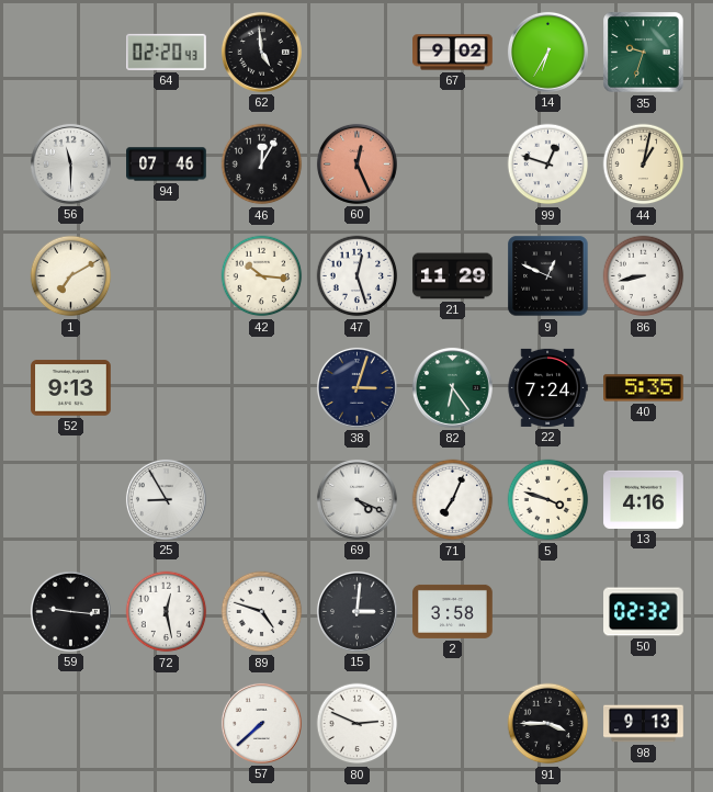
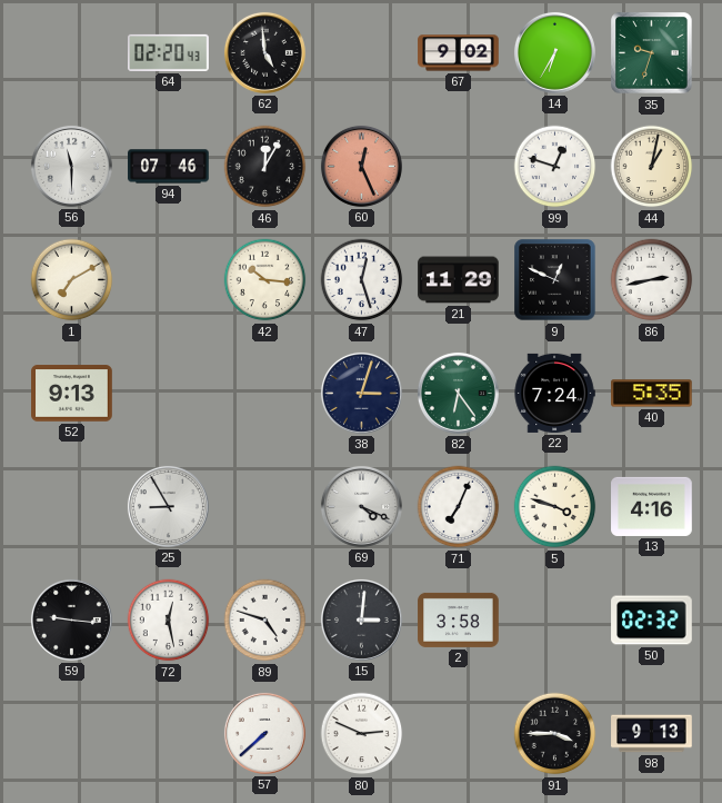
86: 8:43 -> 2:43
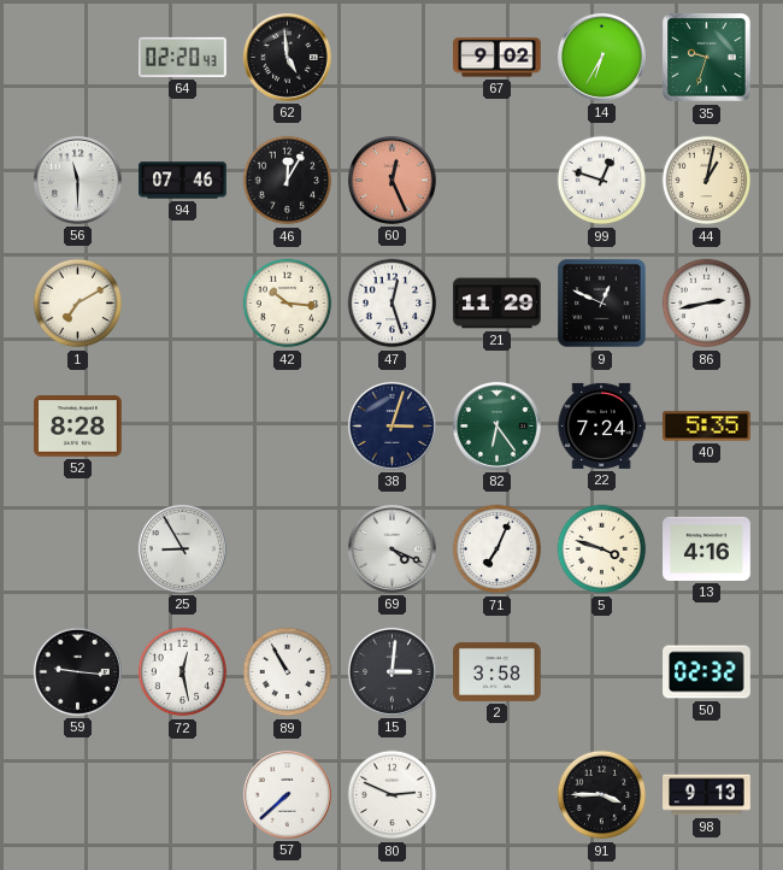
52: 9:13 -> 8:28
89: 4:48 -> 10:55
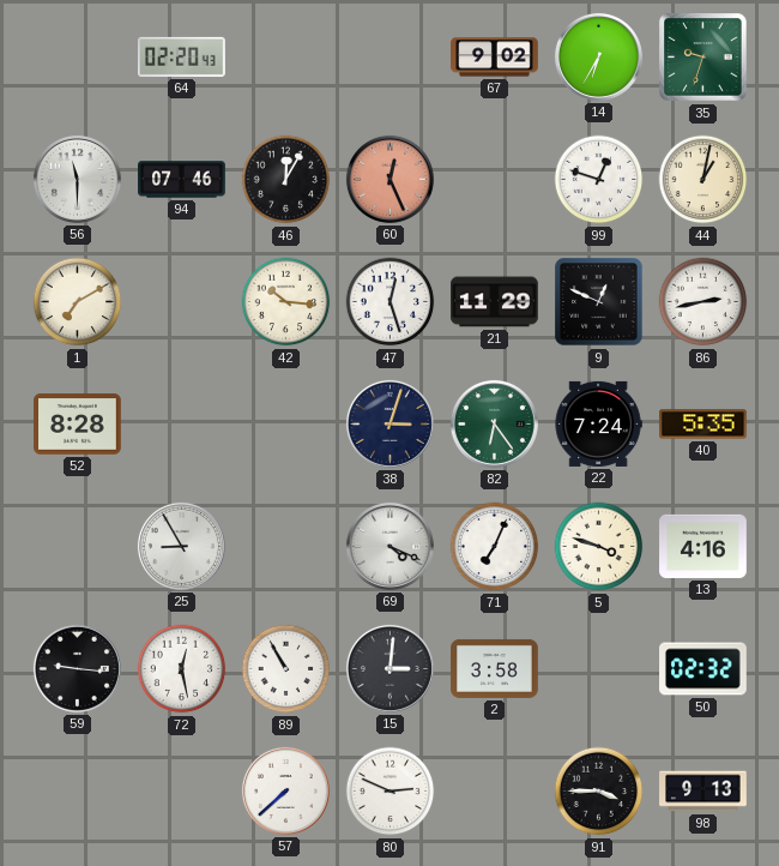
62: 4:59 -> none
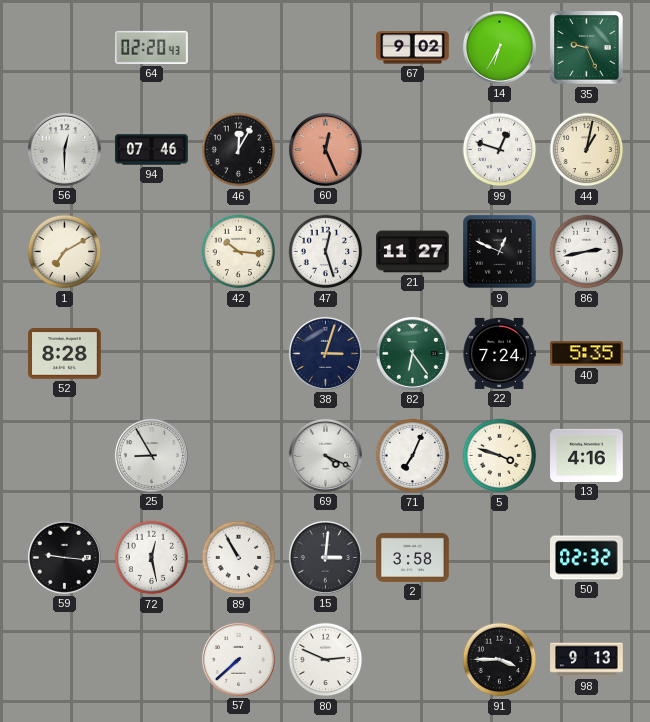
35: 9:33 -> 9:26
56: 11:30 -> 12:30
21: 11:29 -> 11:27
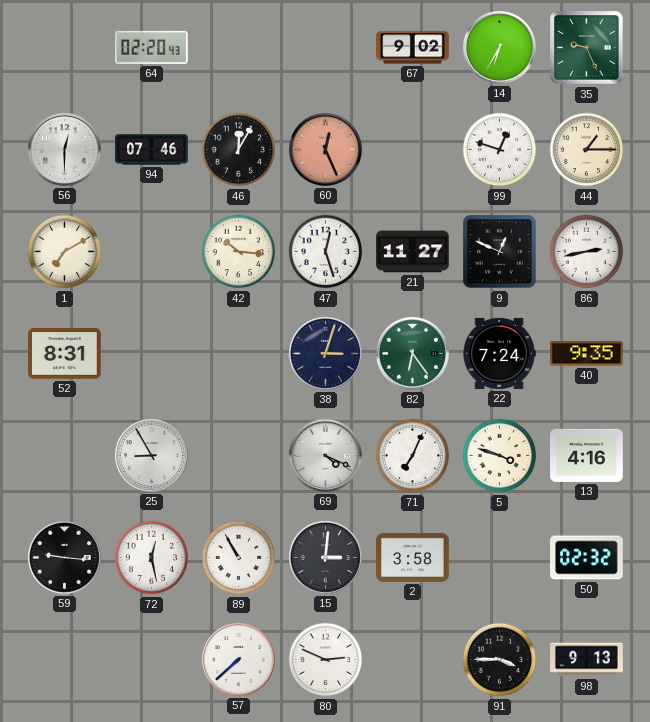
44: 1:02 -> 1:15
52: 8:28 -> 8:31
40: 5:35 -> 9:35
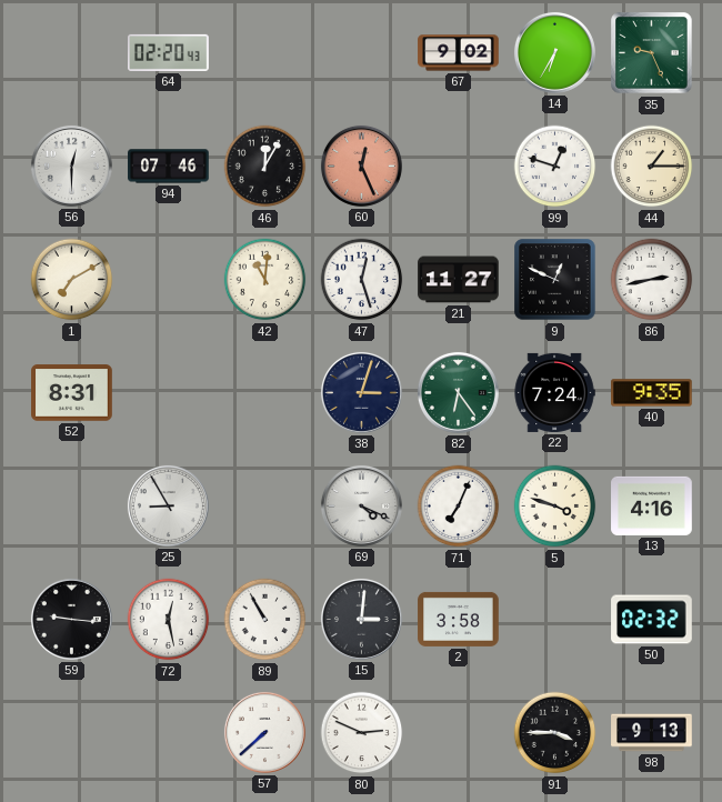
42: 10:16 -> 11:01
